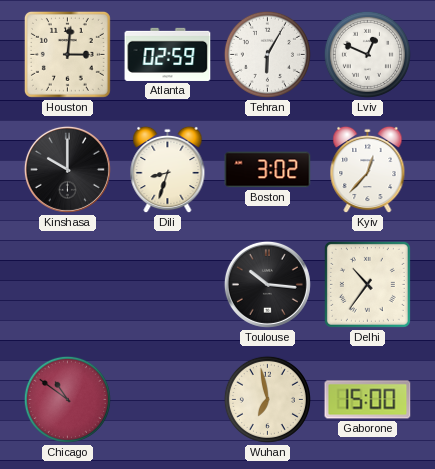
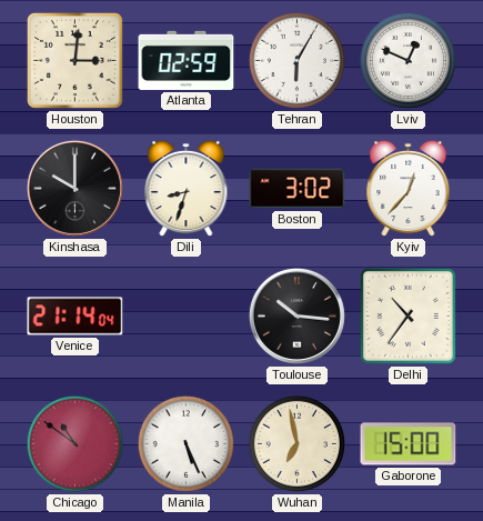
Venice: none -> 21:14
Manila: none -> 5:26
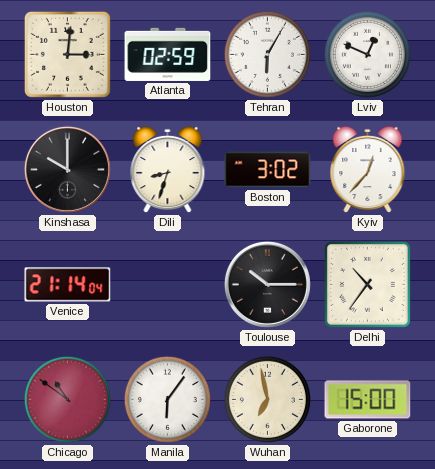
Toulouse: 10:16 -> 10:15
Manila: 5:26 -> 6:06
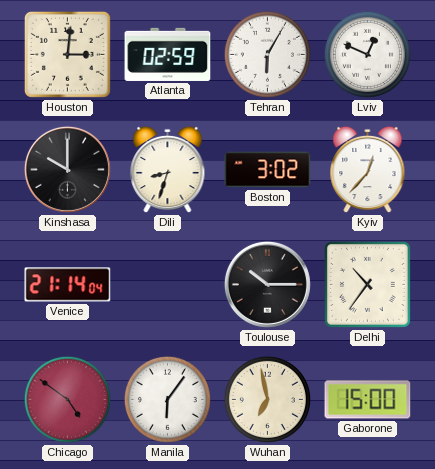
Chicago: 10:51 -> 4:51
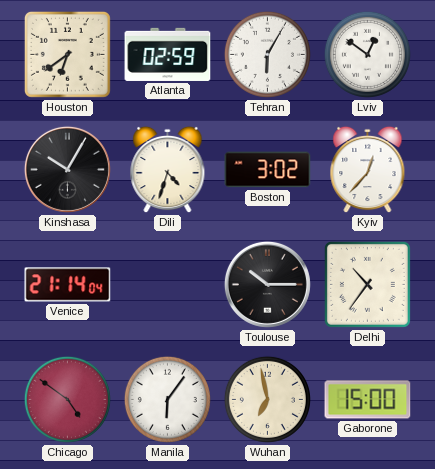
Houston: 3:01 -> 6:39
Lviv: 12:49 -> 12:51
Kinshasa: 10:00 -> 10:05
Dili: 8:33 -> 4:33
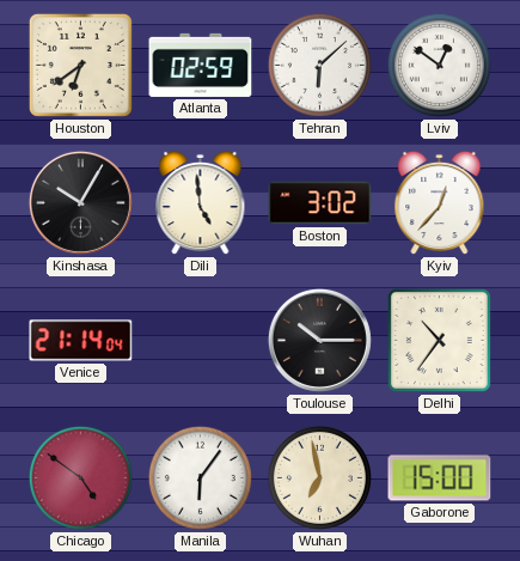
Tehran: 6:05 -> 6:08
Dili: 4:33 -> 4:59
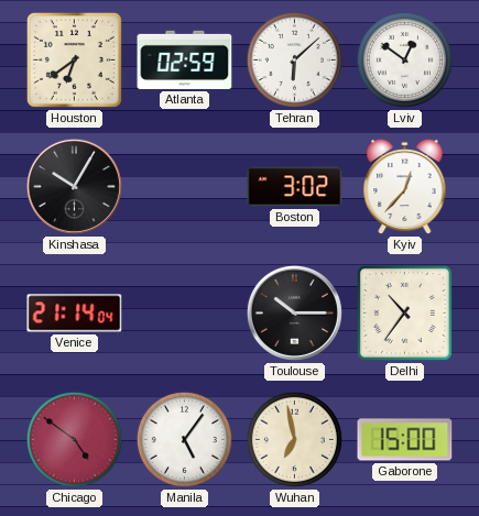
Dili: 4:59 -> none
Manila: 6:06 -> 5:06
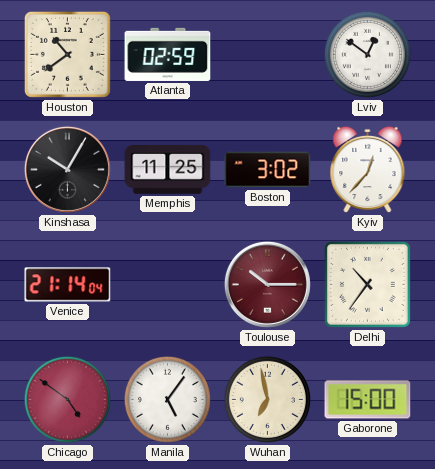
Houston: 6:39 -> 10:39
Tehran: 6:08 -> none
Memphis: none -> 11:25
Toulouse dial: black -> burgundy
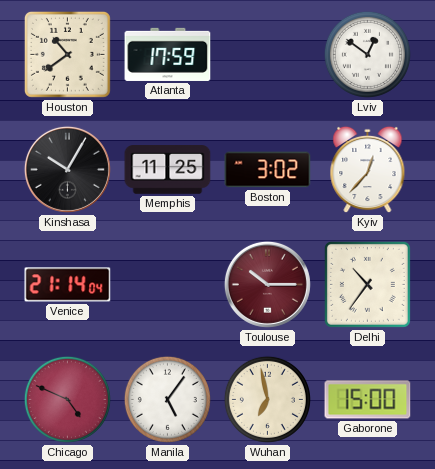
Atlanta: 02:59 -> 17:59
Chicago: 4:51 -> 4:49
